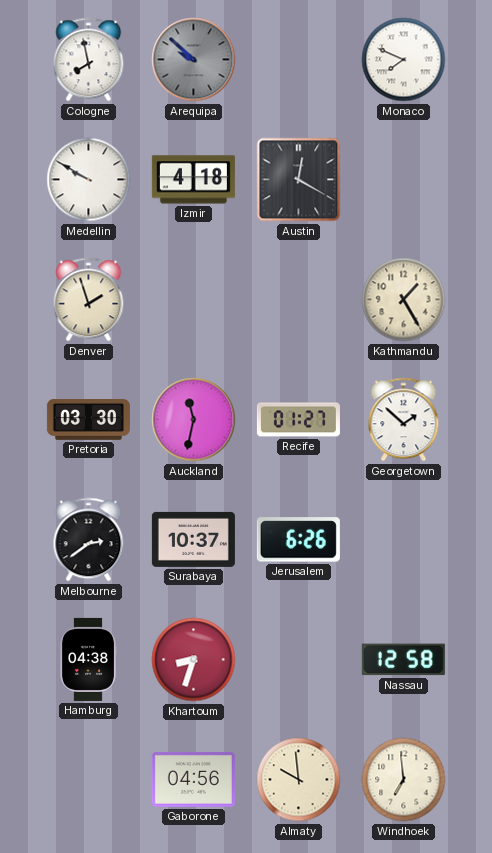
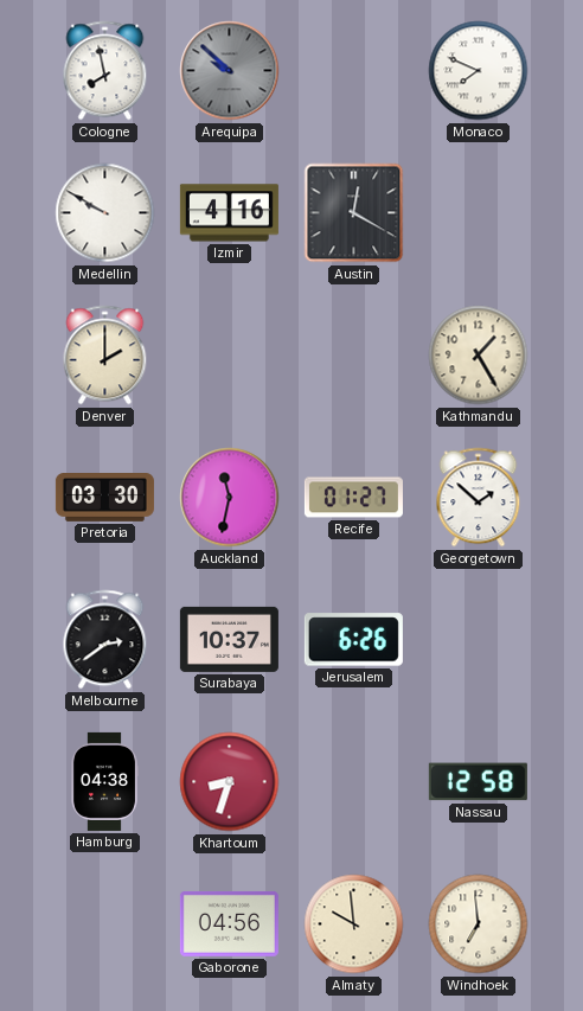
Izmir: 4:18 -> 4:16
Denver: 1:57 -> 2:00
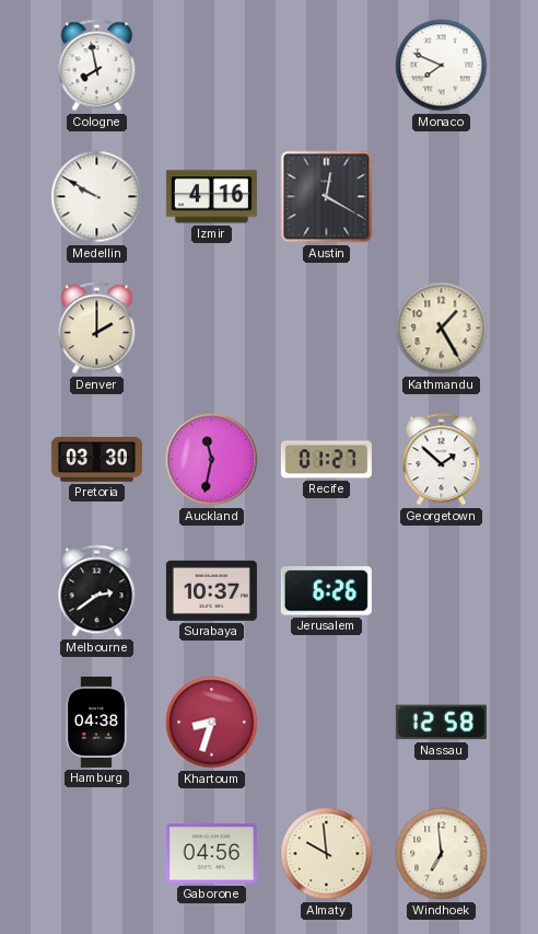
Arequipa: 9:52 -> none
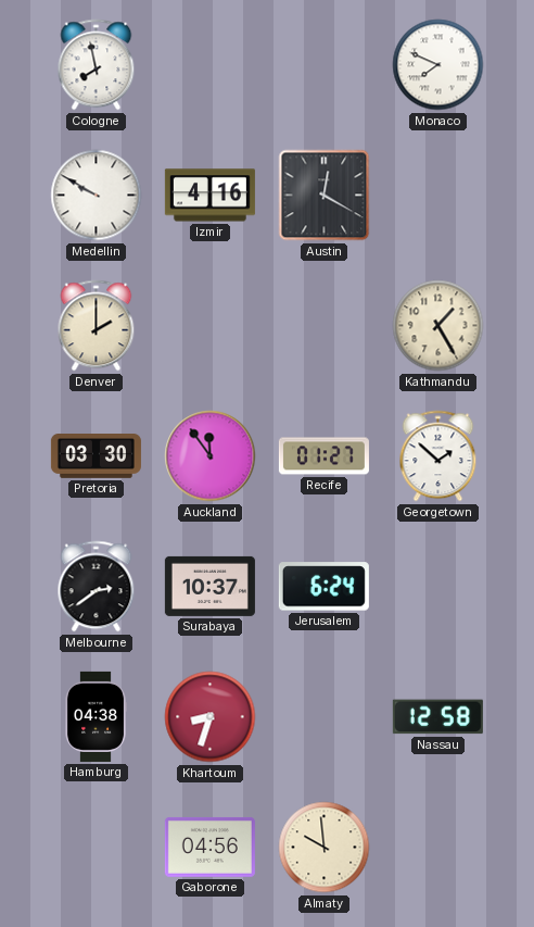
Auckland: 11:32 -> 11:54
Jerusalem: 6:26 -> 6:24
Windhoek: 6:59 -> none
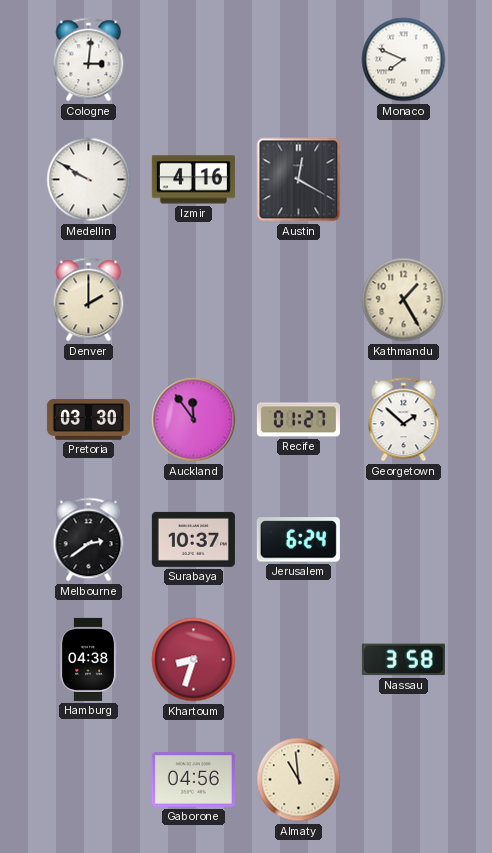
Cologne: 7:58 -> 3:01
Nassau: 12:58 -> 3:58
Almaty: 9:59 -> 10:59
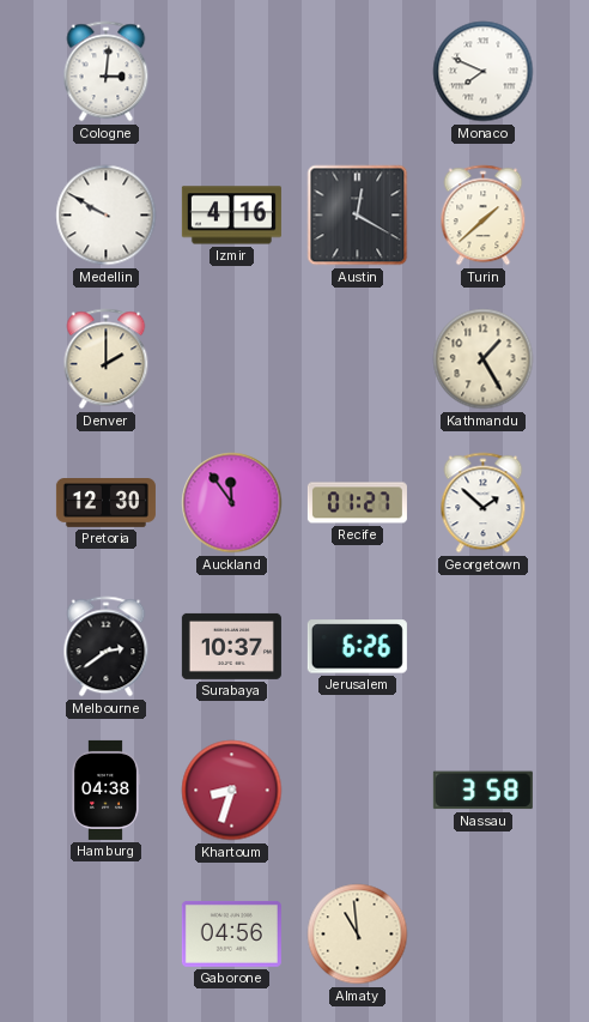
Turin: none -> 1:38
Pretoria: 03:30 -> 12:30
Jerusalem: 6:24 -> 6:26
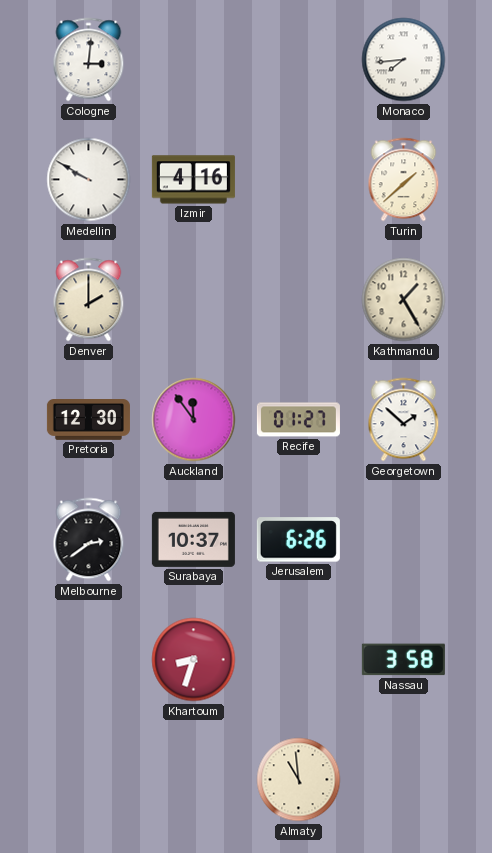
Monaco: 7:49 -> 7:44
Austin: 12:20 -> none
Hamburg: 04:38 -> none
Gaborone: 04:56 -> none
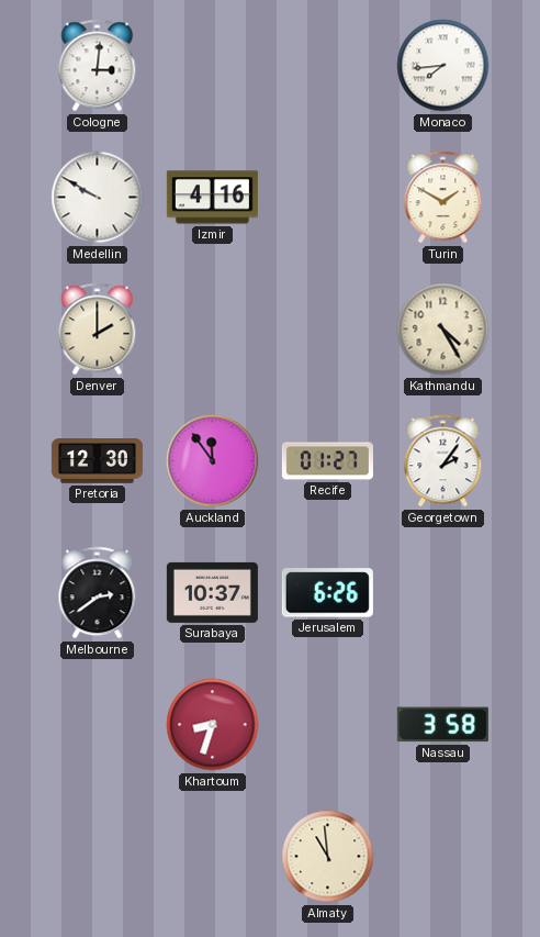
Turin: 1:38 -> 1:50
Kathmandu: 1:25 -> 4:25
Georgetown: 1:52 -> 2:06
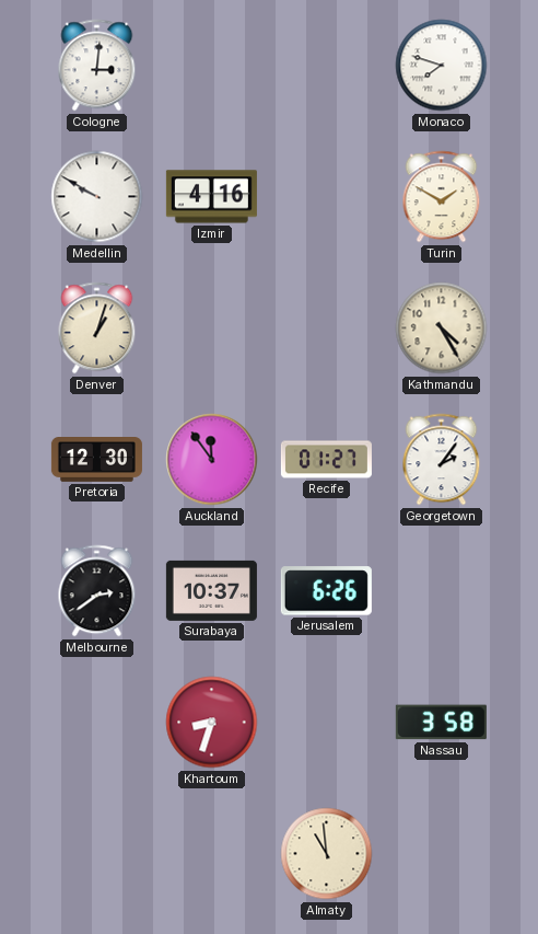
Monaco: 7:44 -> 7:48
Denver: 2:00 -> 1:03
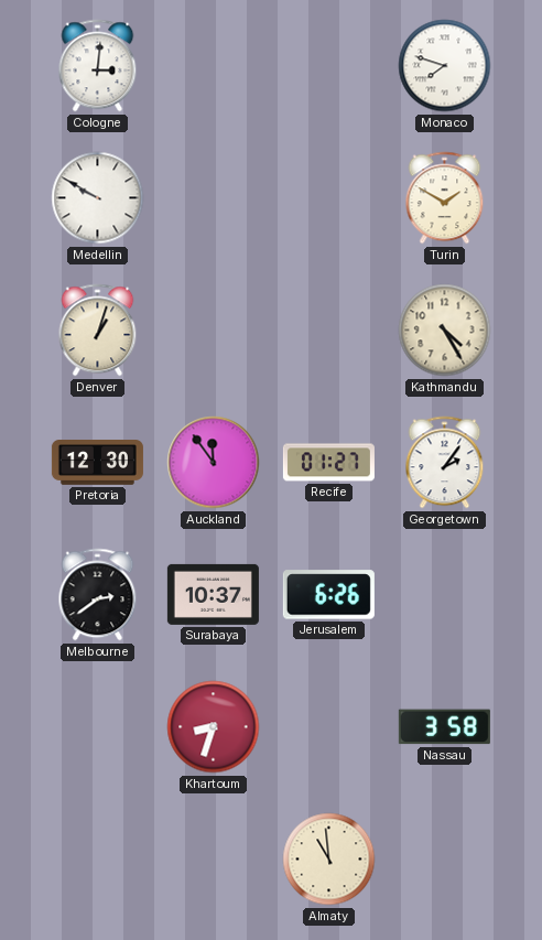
Izmir: 4:16 -> none
